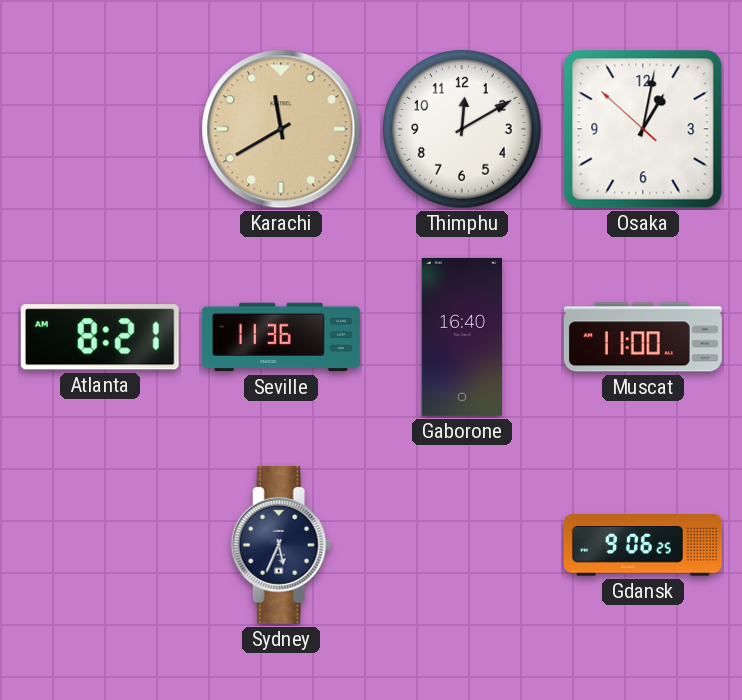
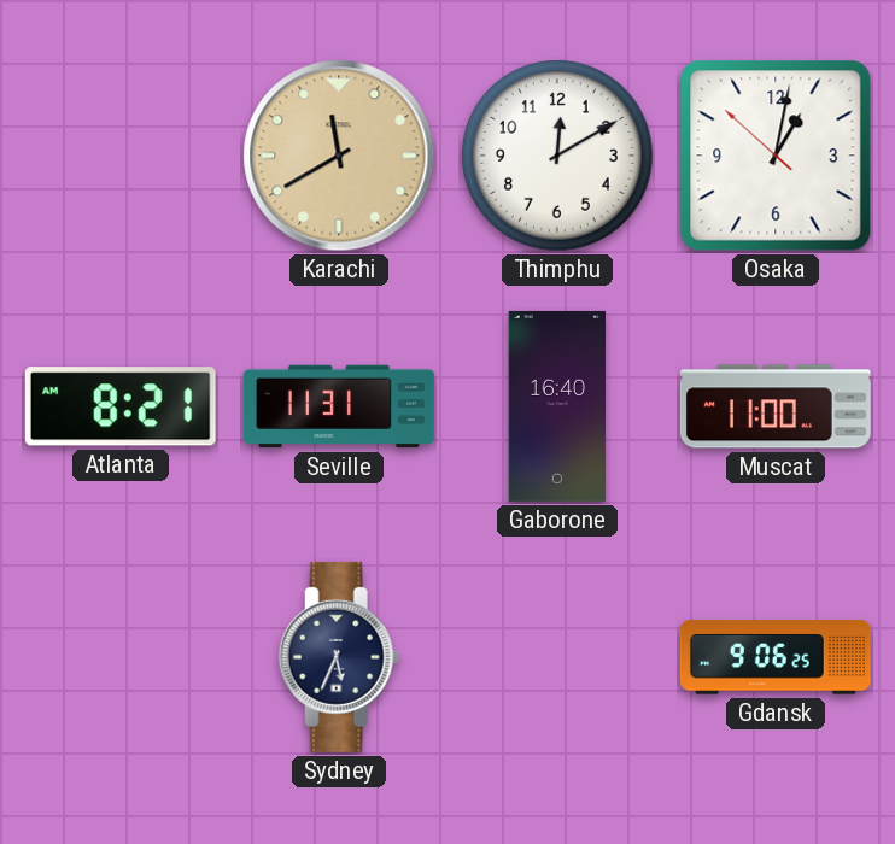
Seville: 11:36 -> 11:31
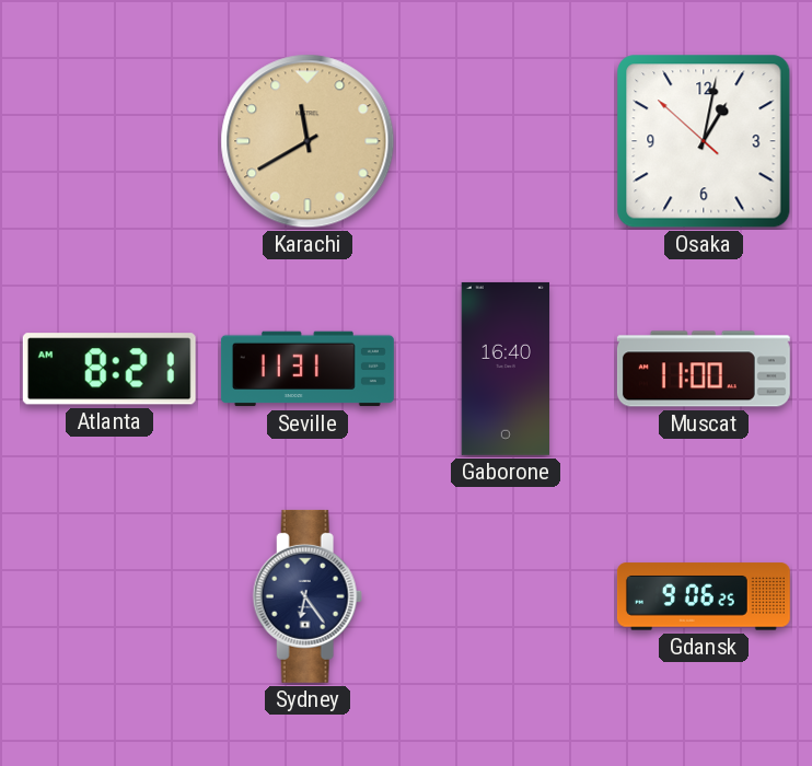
Thimphu: 12:10 -> none
Sydney: 5:34 -> 6:24
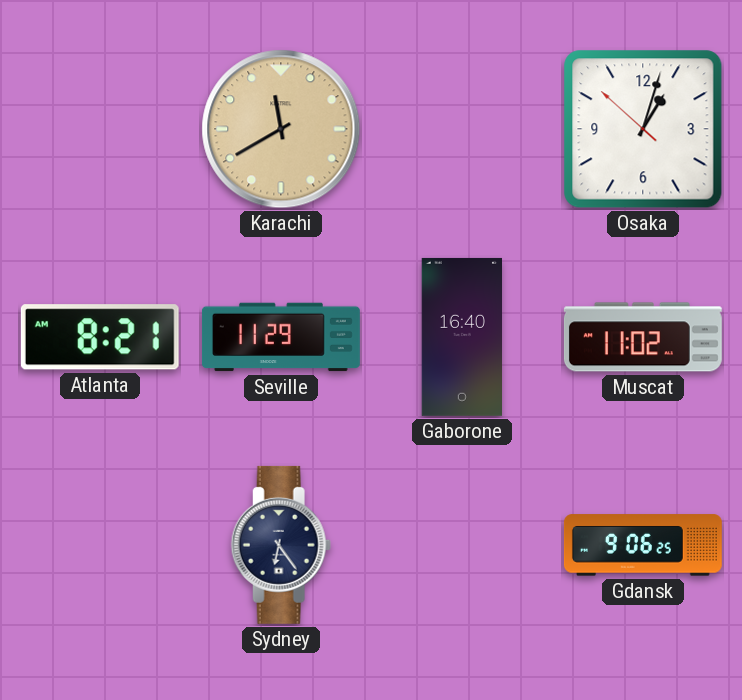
Osaka: 1:01 -> 1:02
Seville: 11:31 -> 11:29
Muscat: 11:00 -> 11:02
